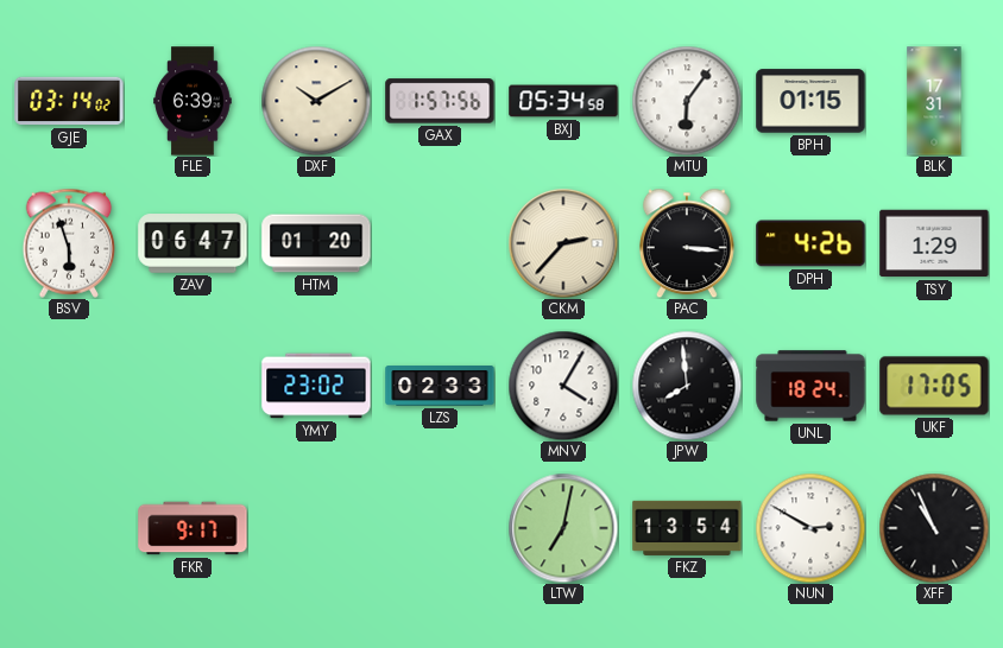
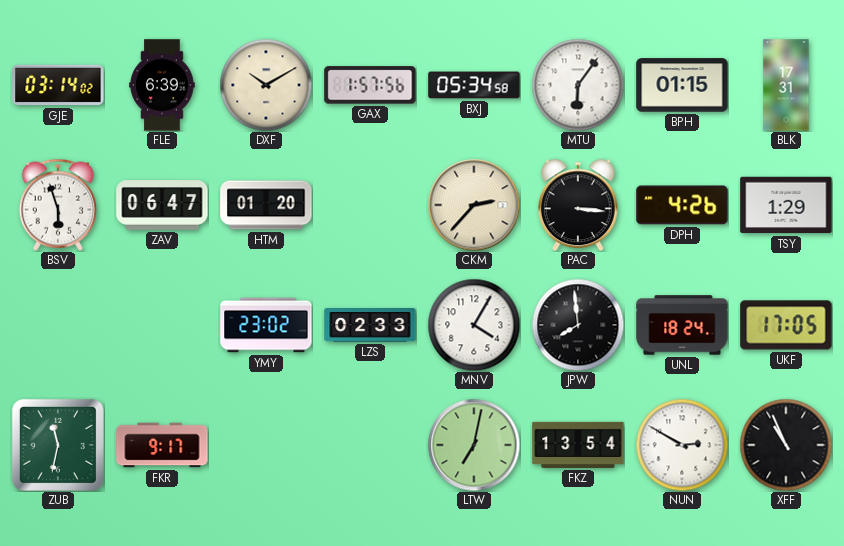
ZUB: none -> 11:32
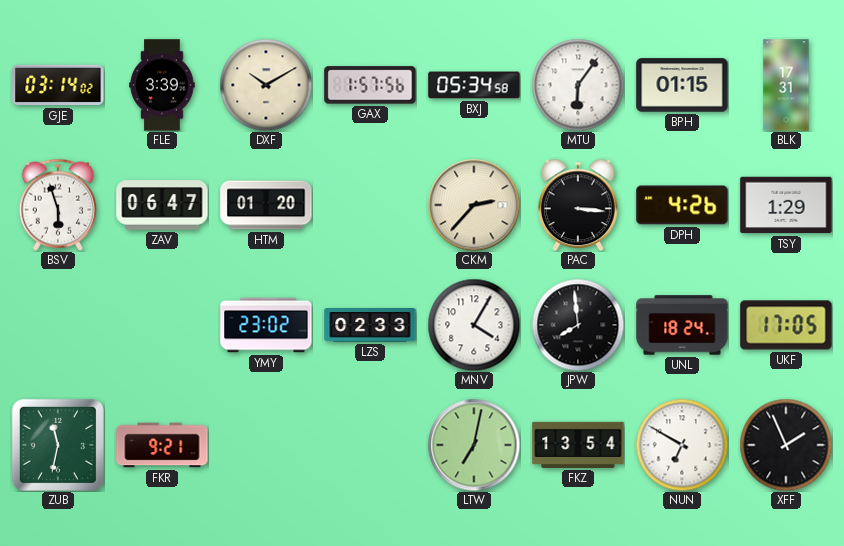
FLE: 6:39 -> 3:39
FKR: 9:17 -> 9:21
NUN: 2:50 -> 6:50
XFF: 10:56 -> 1:56
